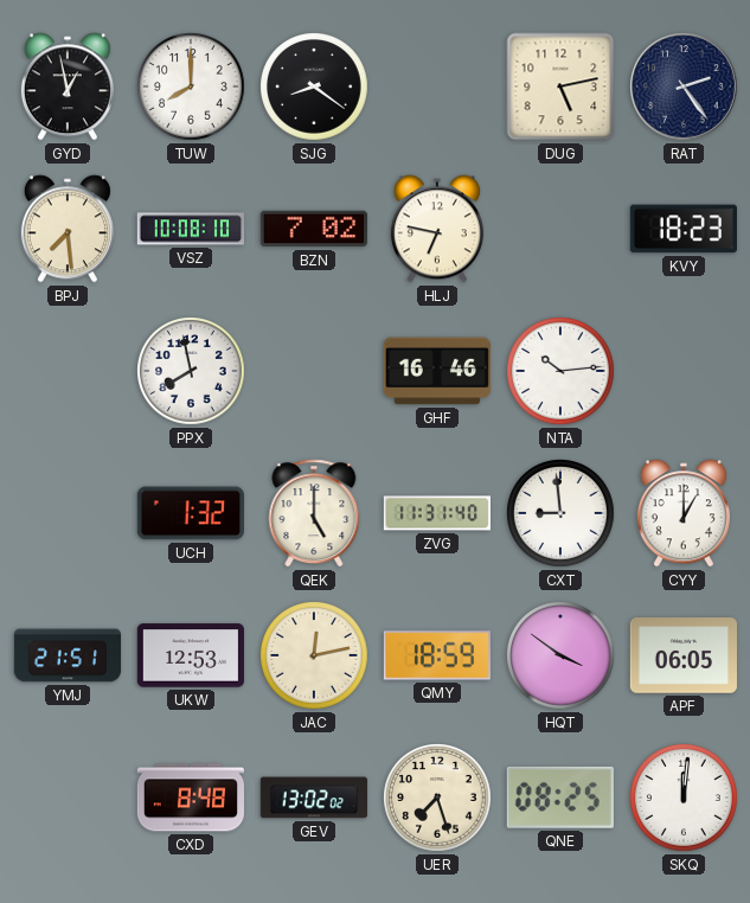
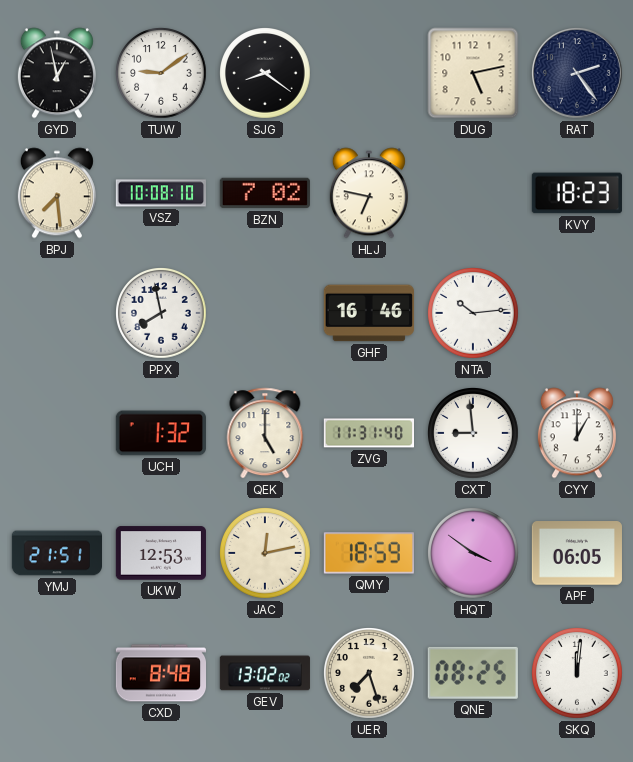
TUW: 8:00 -> 9:09
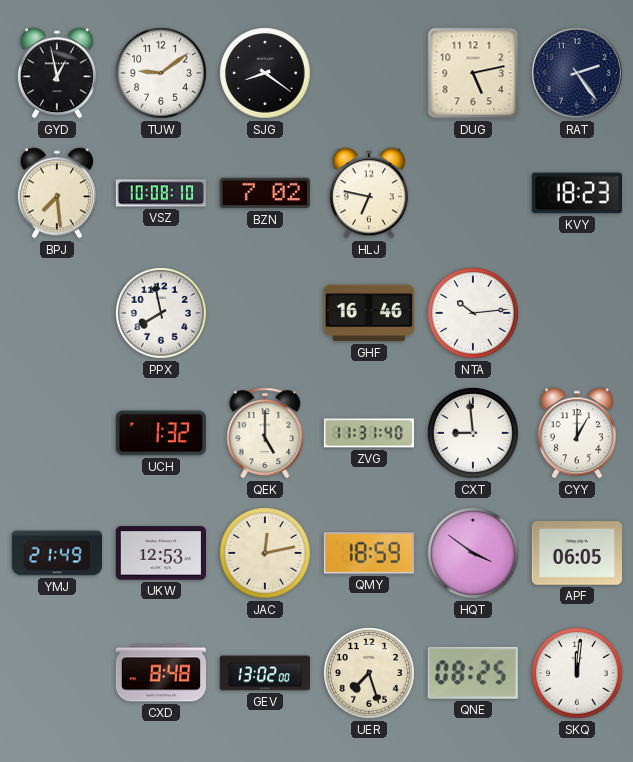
YMJ: 21:51 -> 21:49
GEV: 13:02:02 -> 13:02:00
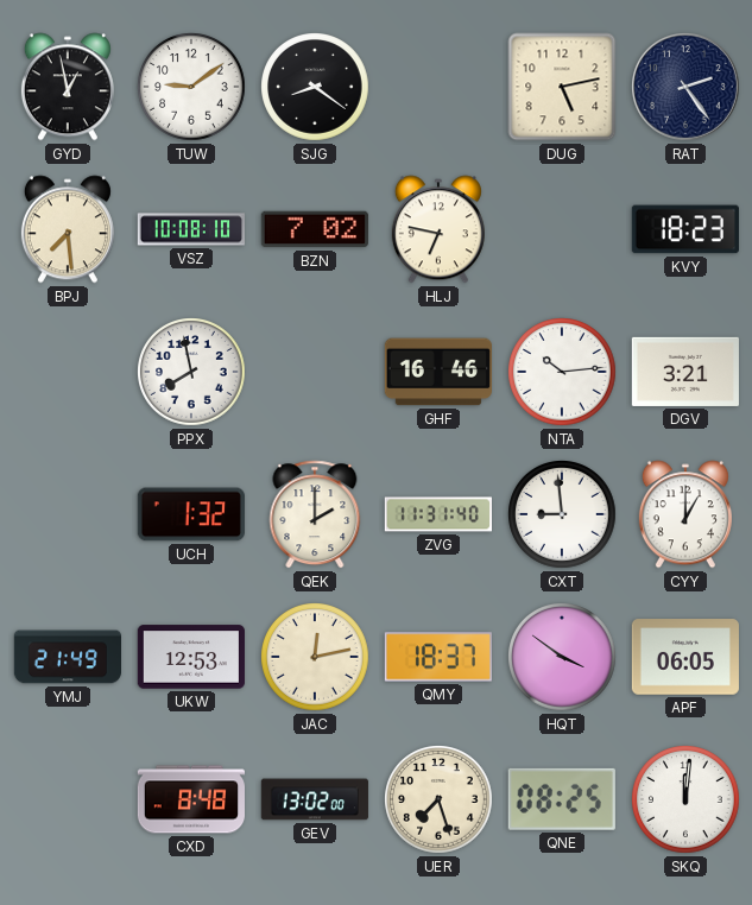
DGV: none -> 3:21
QEK: 5:00 -> 2:00
QMY: 18:59 -> 18:37
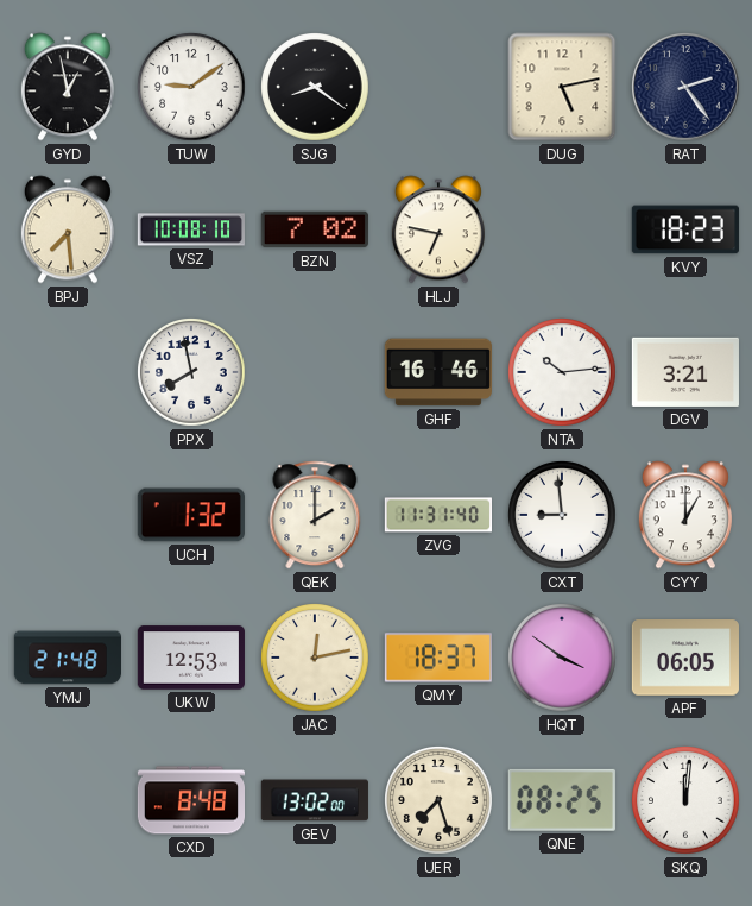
YMJ: 21:49 -> 21:48
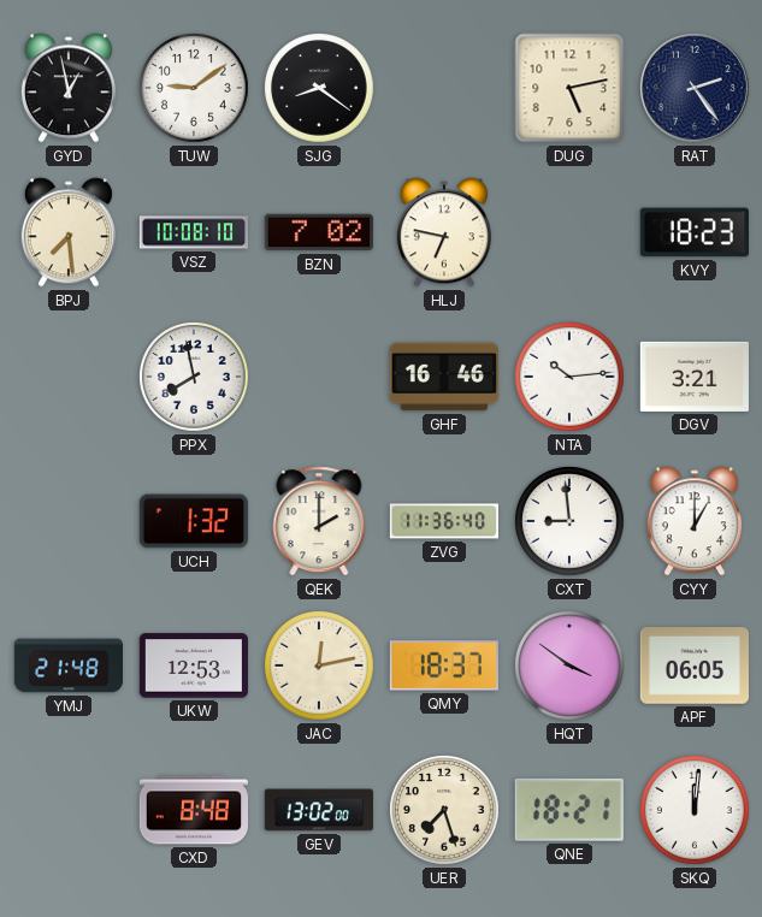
ZVG: 11:31 -> 11:36
QNE: 08:25 -> 18:21
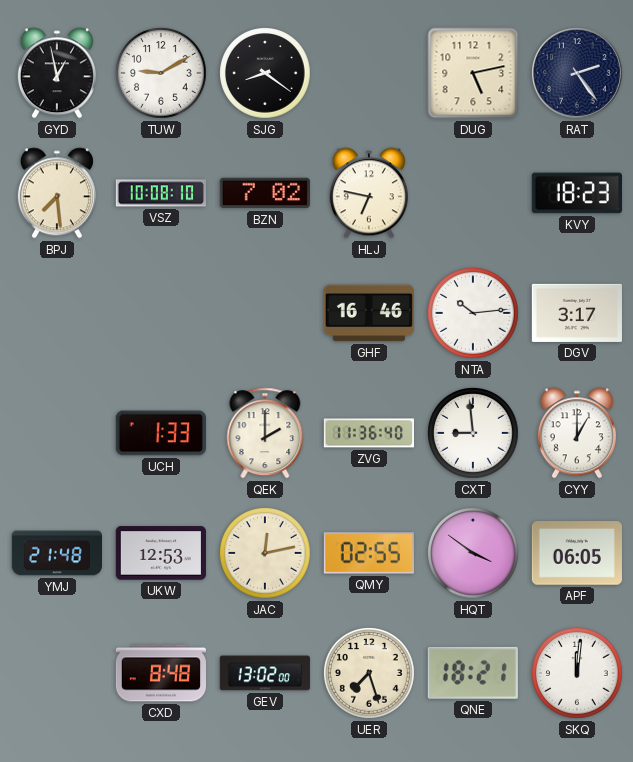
TUW: 9:09 -> 9:10
PPX: 7:58 -> none
DGV: 3:21 -> 3:17
UCH: 1:32 -> 1:33
QMY: 18:37 -> 02:55
